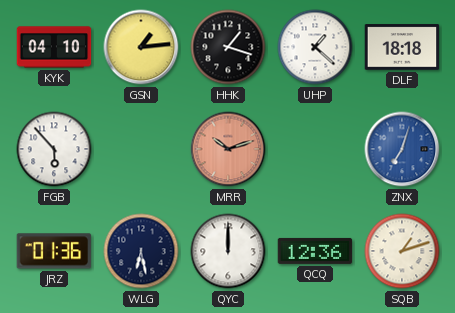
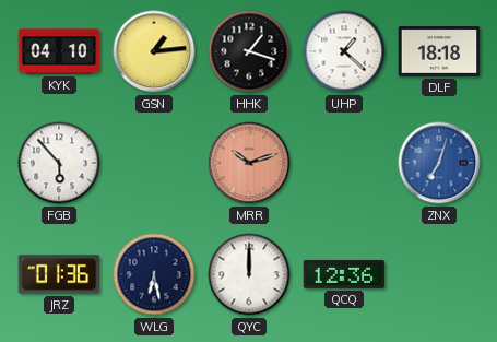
SQB: 1:12 -> none
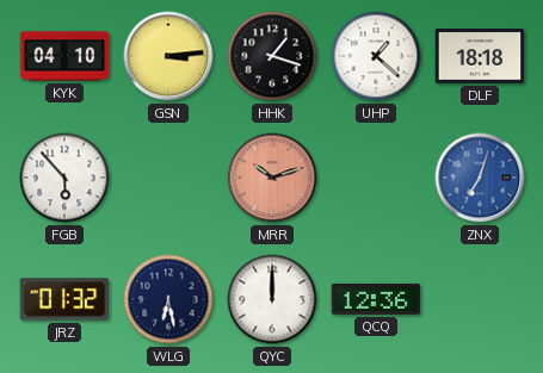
GSN: 1:14 -> 3:14
JRZ: 01:36 -> 01:32
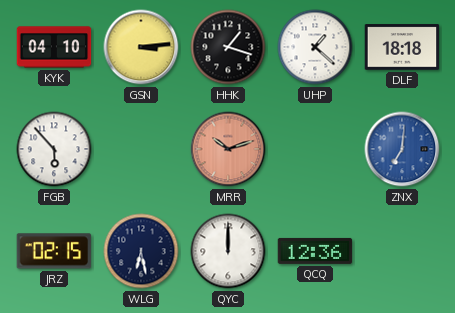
ZNX: 7:03 -> 7:01
JRZ: 01:32 -> 02:15
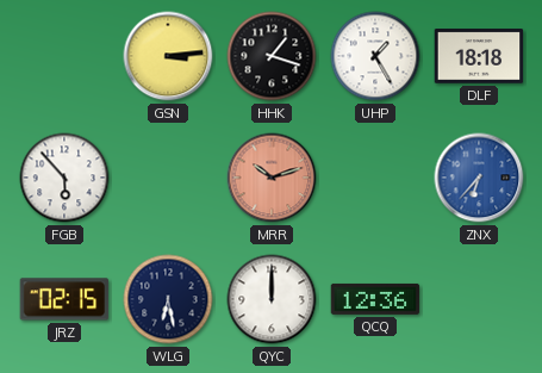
KYK: 04:10 -> none
UHP: 1:22 -> 1:25
ZNX: 7:01 -> 6:37
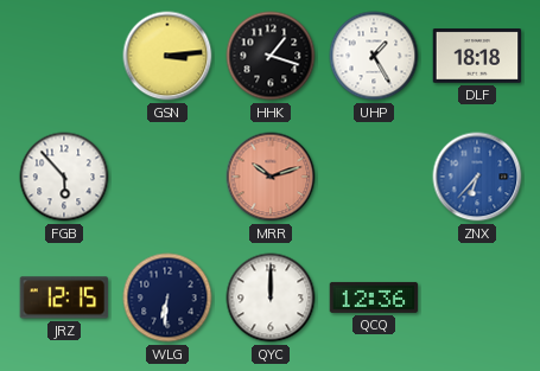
JRZ: 02:15 -> 12:15
WLG: 6:28 -> 6:31
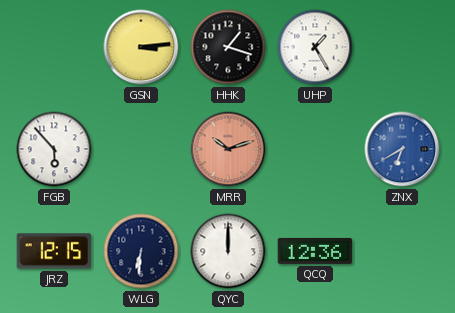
DLF: 18:18 -> none
ZNX: 6:37 -> 6:40
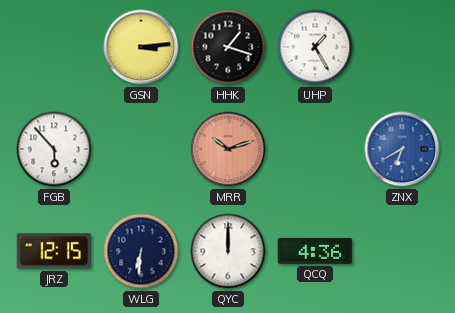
QCQ: 12:36 -> 4:36
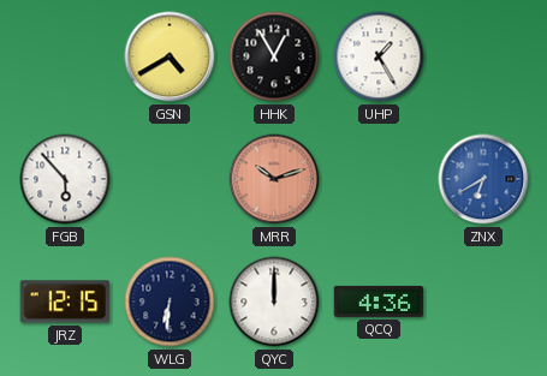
GSN: 3:14 -> 4:40
HHK: 1:18 -> 12:55
